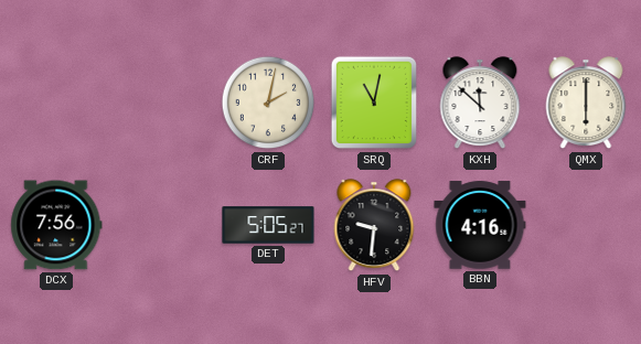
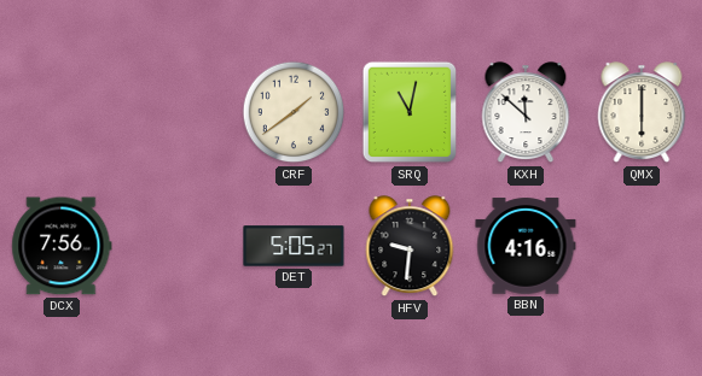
CRF: 2:02 -> 1:39
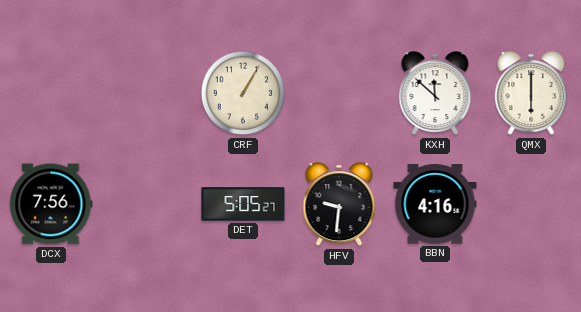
CRF: 1:39 -> 1:05
SRQ: 11:02 -> none
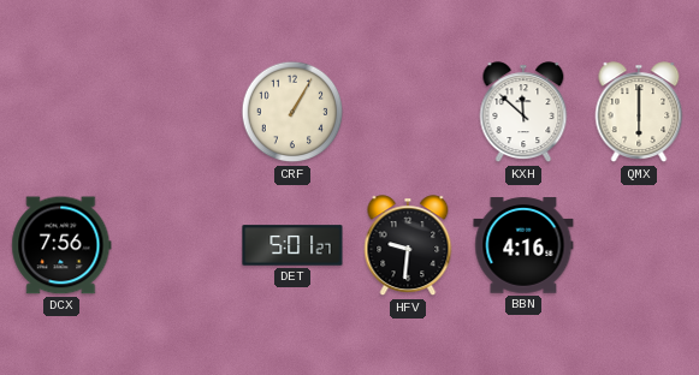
DET: 5:05 -> 5:01
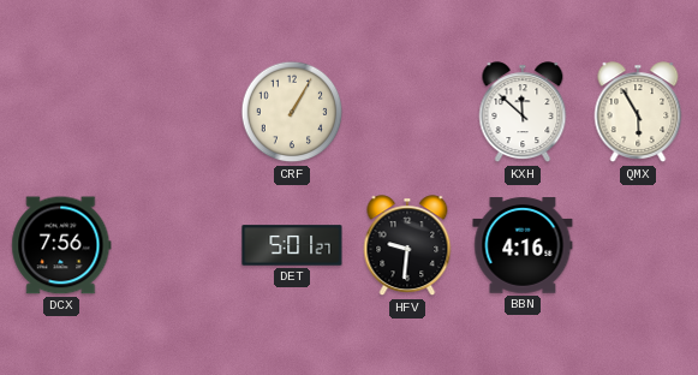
QMX: 6:00 -> 5:55
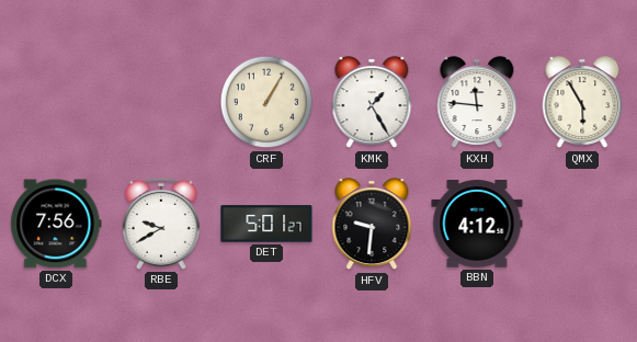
KMK: none -> 1:25
KXH: 11:52 -> 11:46
RBE: none -> 9:40
BBN: 4:16 -> 4:12
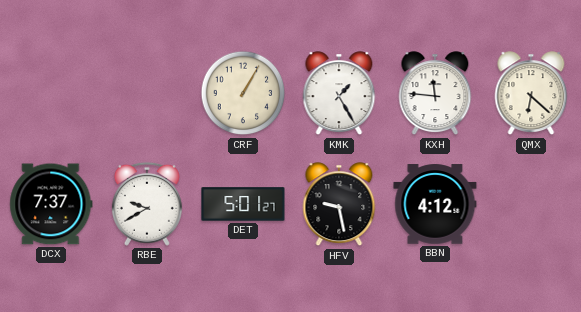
QMX: 5:55 -> 6:22
DCX: 7:56 -> 7:37
HFV: 9:31 -> 9:28
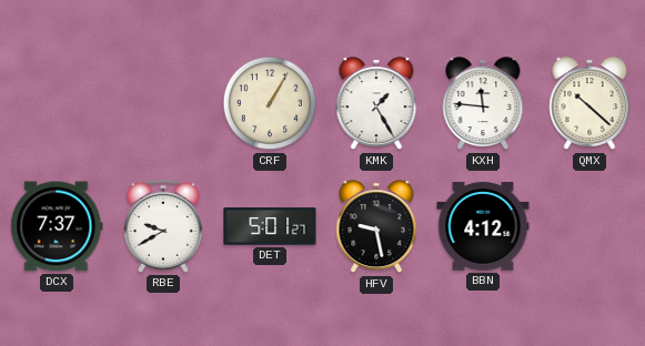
QMX: 6:22 -> 10:22
